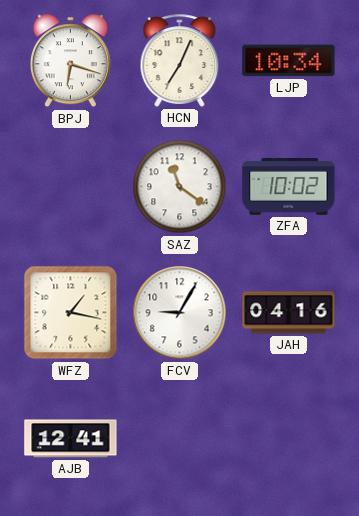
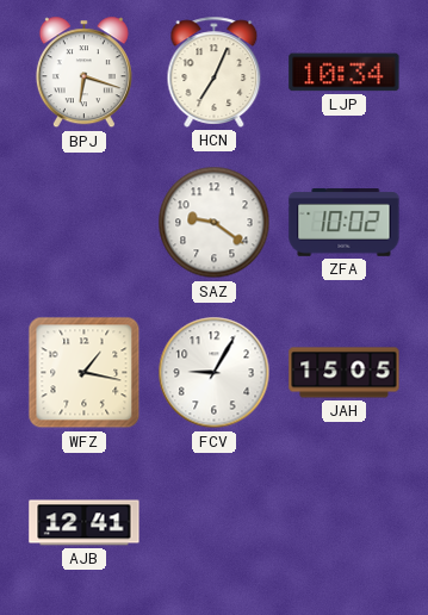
SAZ: 11:21 -> 9:21
JAH: 04:16 -> 15:05
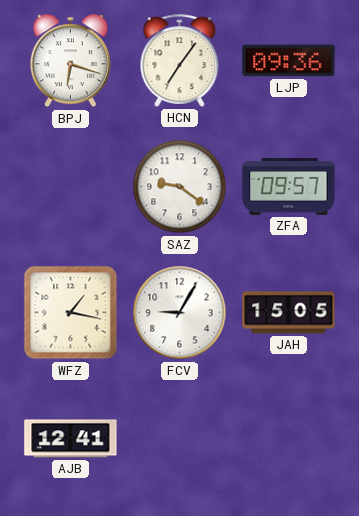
HCN: 7:04 -> 7:06
LJP: 10:34 -> 09:36
ZFA: 10:02 -> 09:57
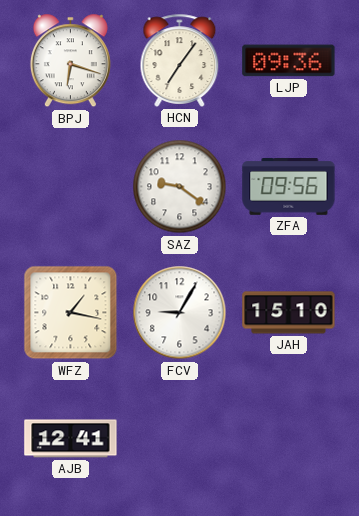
ZFA: 09:57 -> 09:56
JAH: 15:05 -> 15:10
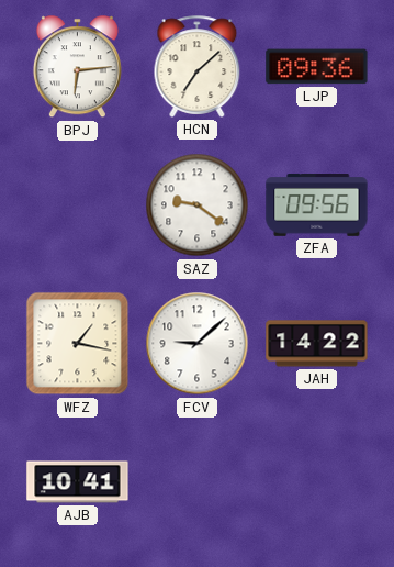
BPJ: 6:18 -> 6:14
HCN: 7:06 -> 7:08
FCV: 9:05 -> 9:08
JAH: 15:10 -> 14:22
AJB: 12:41 -> 10:41
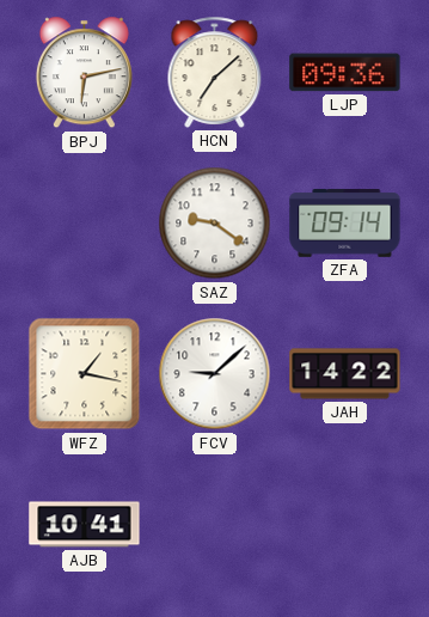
BPJ: 6:14 -> 6:13
ZFA: 09:56 -> 09:14
